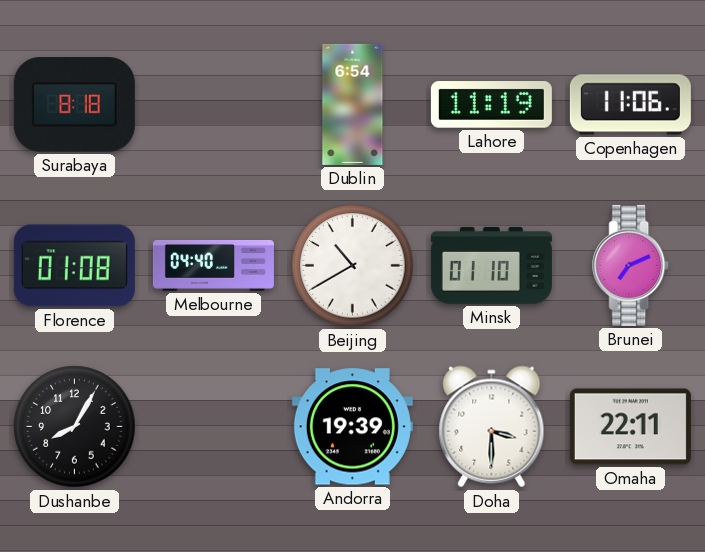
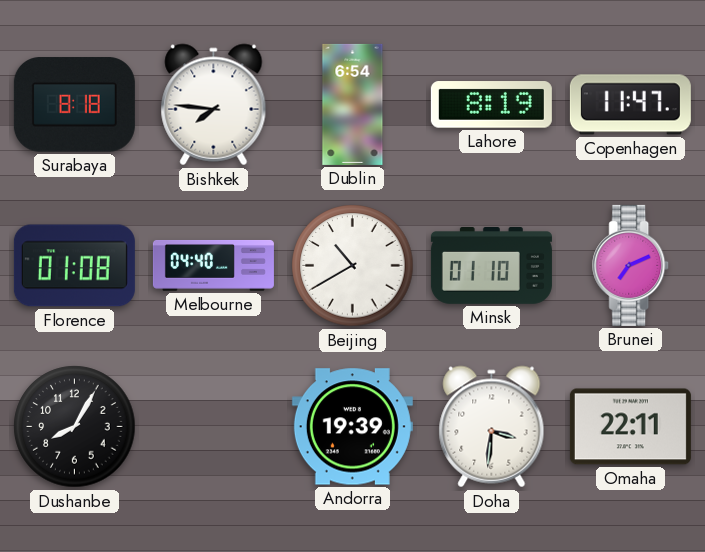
Bishkek: none -> 7:46
Lahore: 11:19 -> 8:19
Copenhagen: 11:06 -> 11:47
Doha: 3:30 -> 3:31
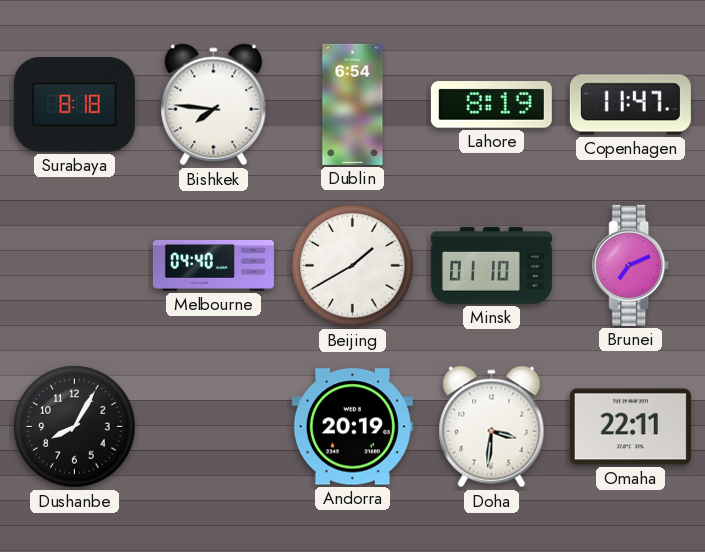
Florence: 01:08 -> none
Beijing: 10:40 -> 1:40
Andorra: 19:39 -> 20:19
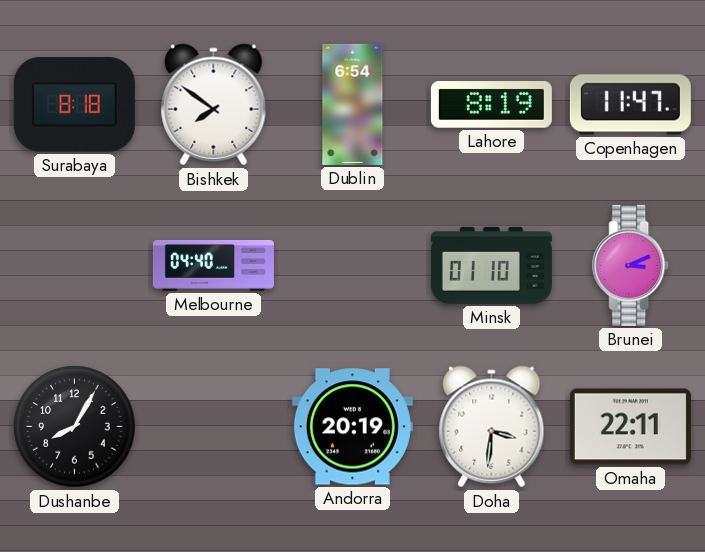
Bishkek: 7:46 -> 7:51
Beijing: 1:40 -> none
Brunei: 7:11 -> 3:11
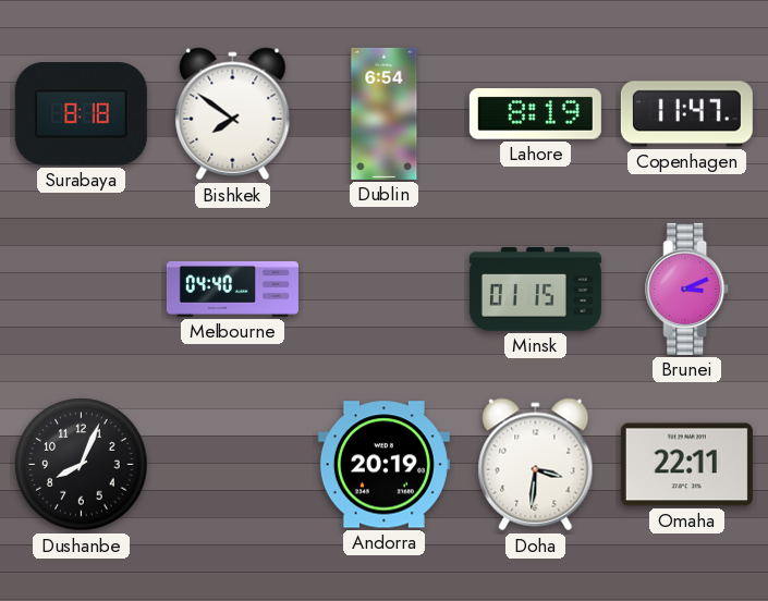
Minsk: 01:10 -> 01:15
Dushanbe: 8:05 -> 8:04
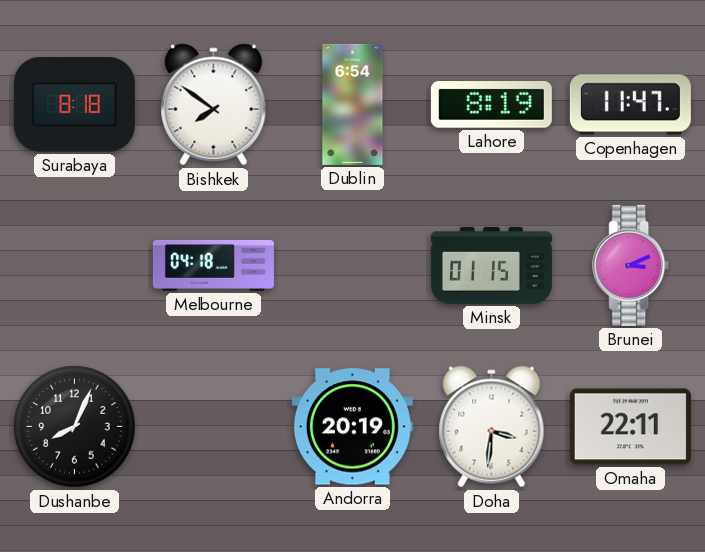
Melbourne: 04:40 -> 04:18
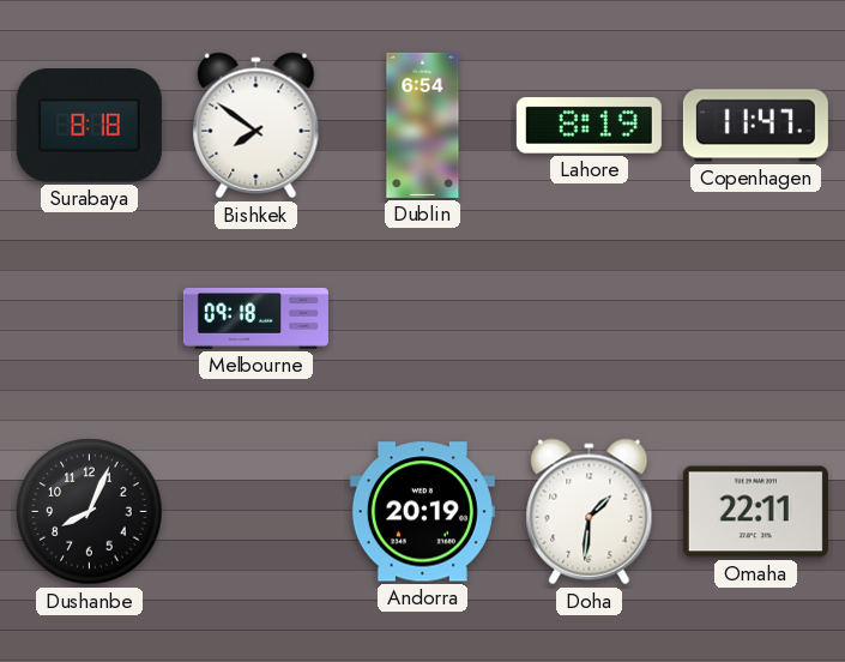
Melbourne: 04:18 -> 09:18
Minsk: 01:15 -> none
Brunei: 3:11 -> none
Doha: 3:31 -> 1:31
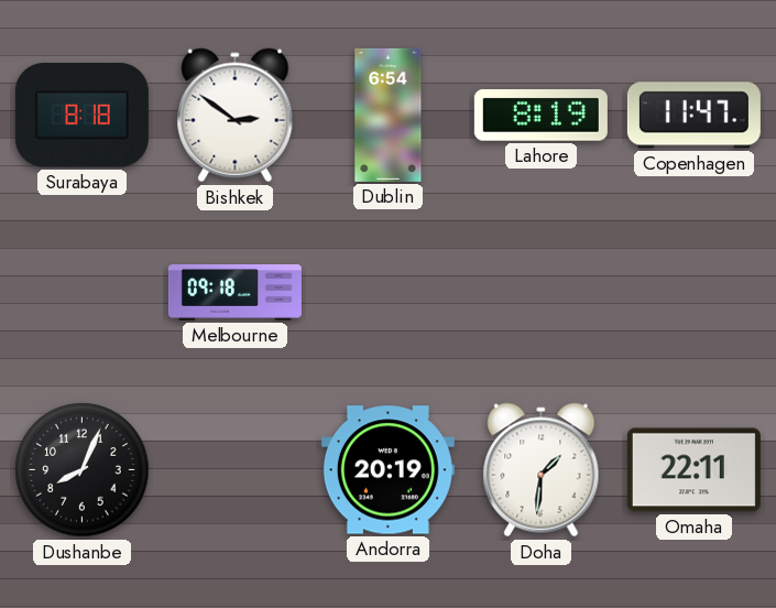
Bishkek: 7:51 -> 2:51
